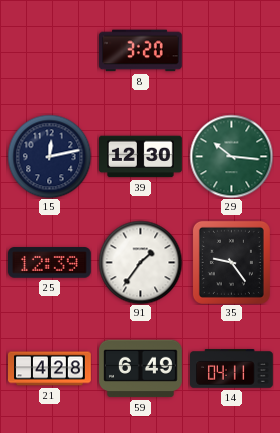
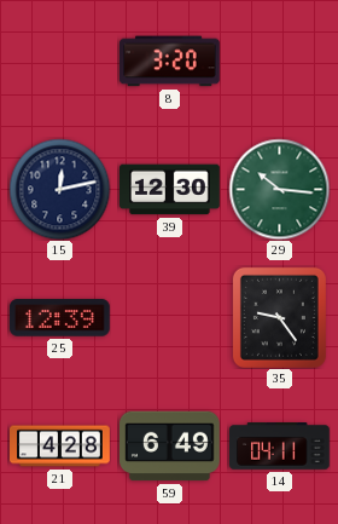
91: 1:36 -> none
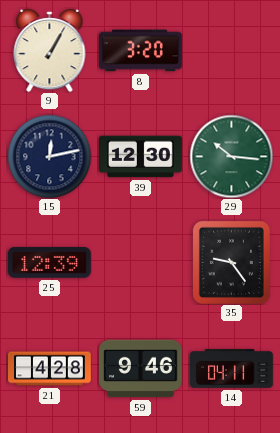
9: none -> 1:05
59: 6:49 -> 9:46
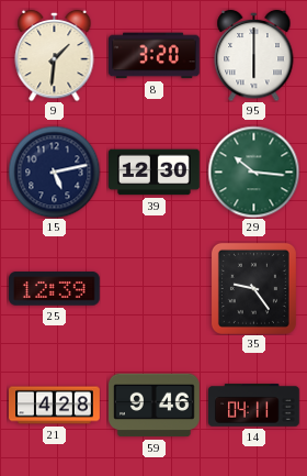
9: 1:05 -> 1:31
95: none -> 6:00
15: 12:13 -> 5:13
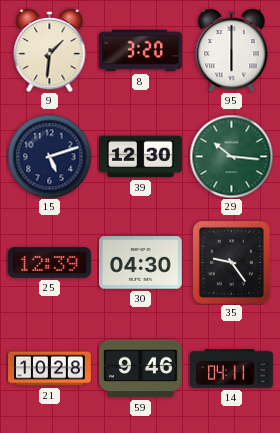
15: 5:13 -> 5:12
30: none -> 04:30
21: 4:28 -> 10:28
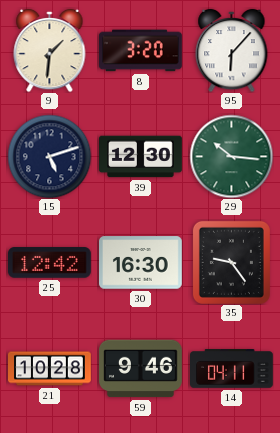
95: 6:00 -> 6:07
25: 12:39 -> 12:42
30: 04:30 -> 16:30
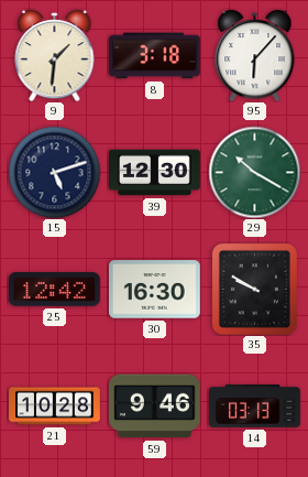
8: 3:20 -> 3:18
29: 10:16 -> 10:20
35: 9:24 -> 9:50
14: 04:11 -> 03:13
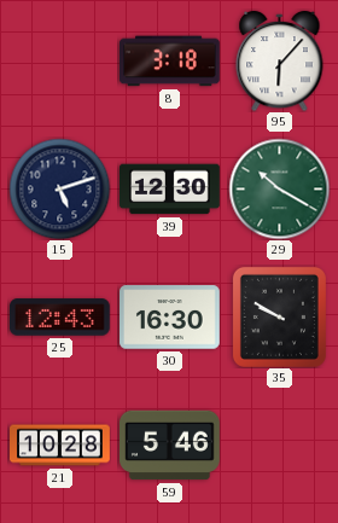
9: 1:31 -> none
25: 12:42 -> 12:43
59: 9:46 -> 5:46
14: 03:13 -> none
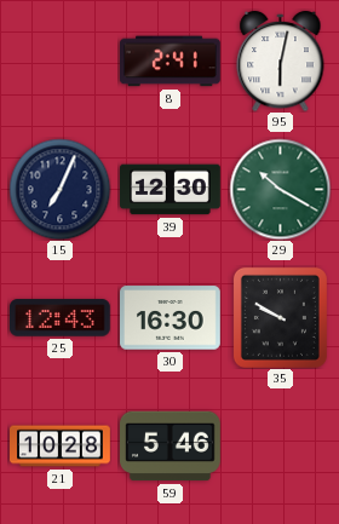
8: 3:18 -> 2:41
95: 6:07 -> 6:02
15: 5:12 -> 7:04
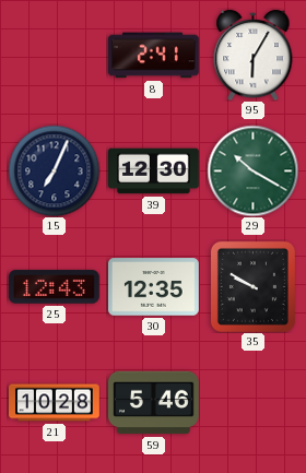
95: 6:02 -> 6:05
30: 16:30 -> 12:35
